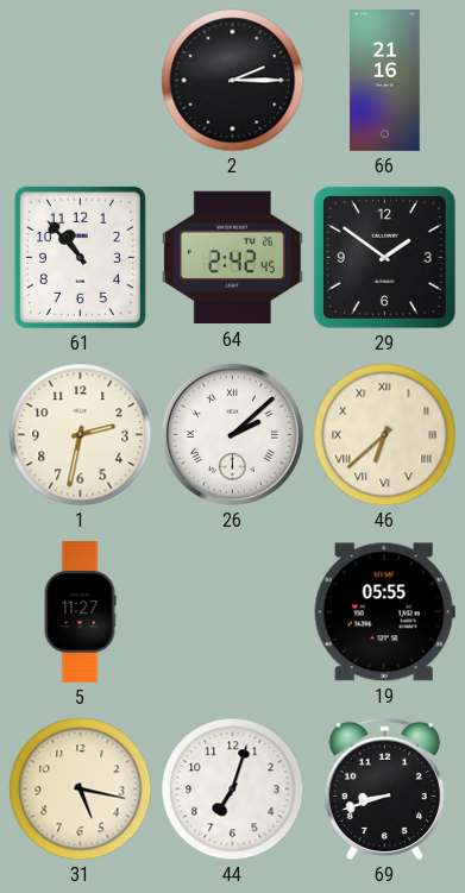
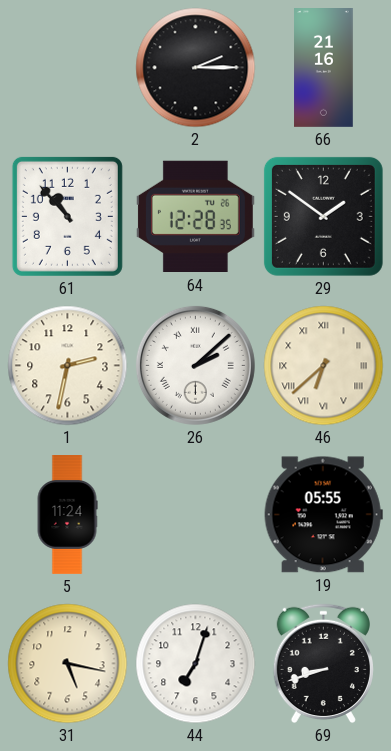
64: 2:42 -> 12:28
5: 11:27 -> 11:24
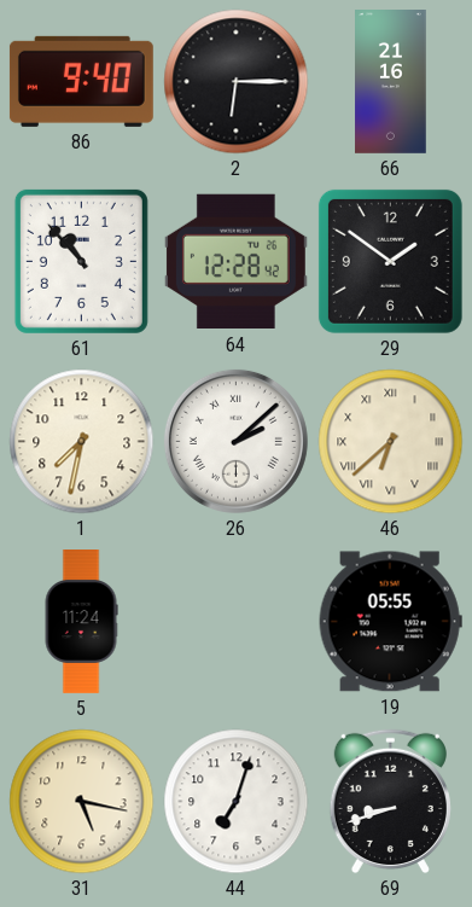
86: none -> 9:40
2: 2:15 -> 6:15
64: 12:28:35 -> 12:28:42
1: 2:32 -> 7:32
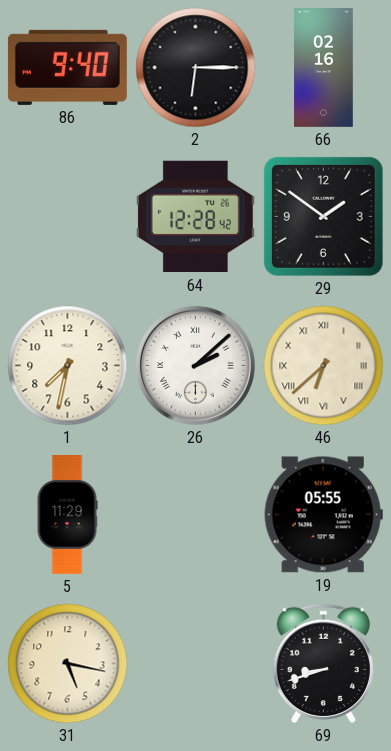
66: 21:16 -> 02:16
61: 10:53 -> none
5: 11:24 -> 11:29
44: 7:03 -> none
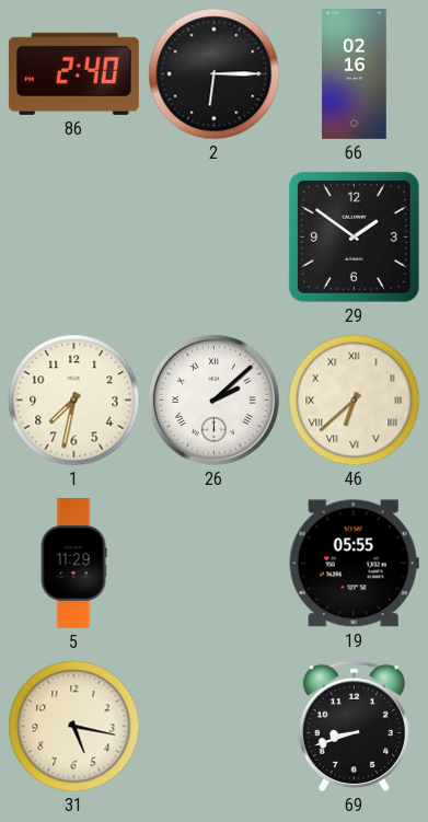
86: 9:40 -> 2:40
64: 12:28 -> none
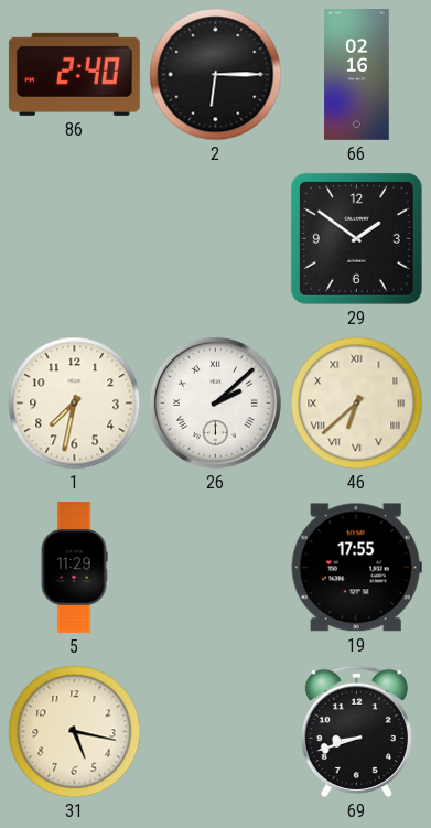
19: 05:55 -> 17:55
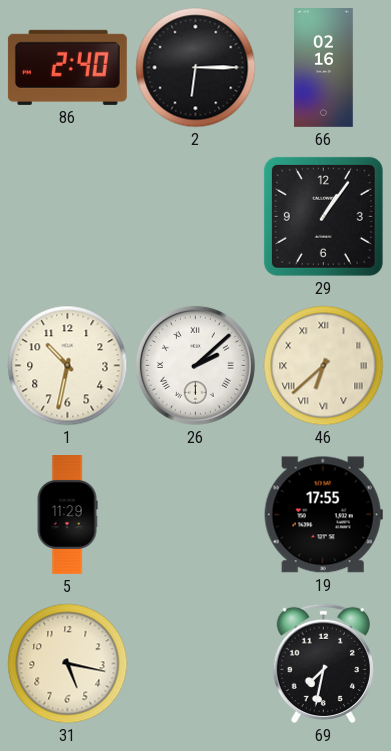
29: 1:51 -> 1:06
1: 7:32 -> 10:32
69: 8:42 -> 7:32
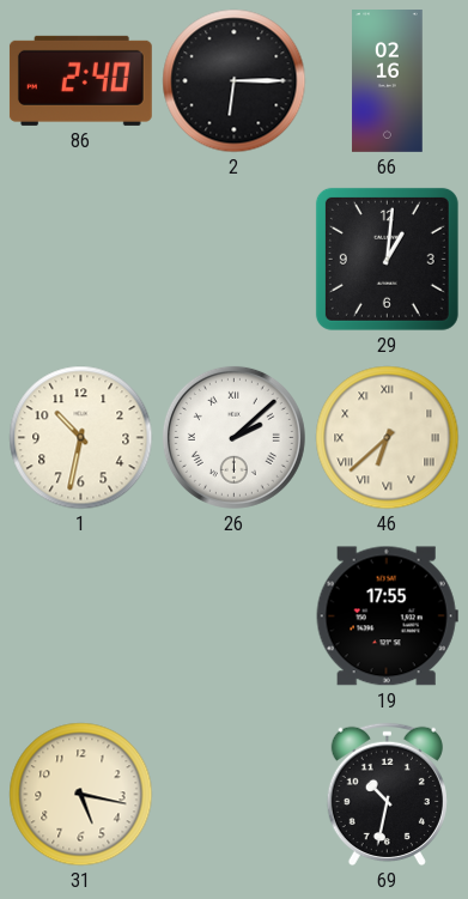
29: 1:06 -> 1:01
5: 11:29 -> none
69: 7:32 -> 10:32
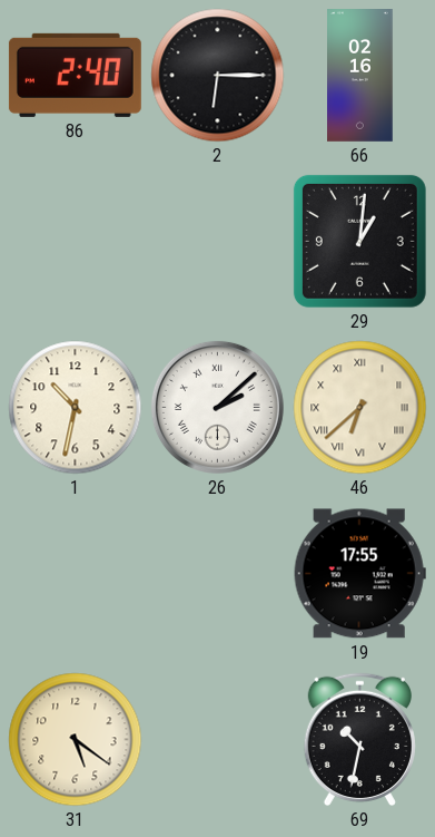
31: 5:17 -> 5:21
